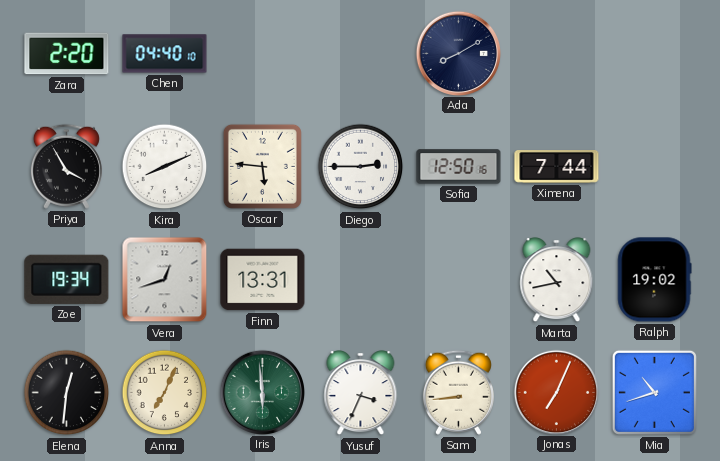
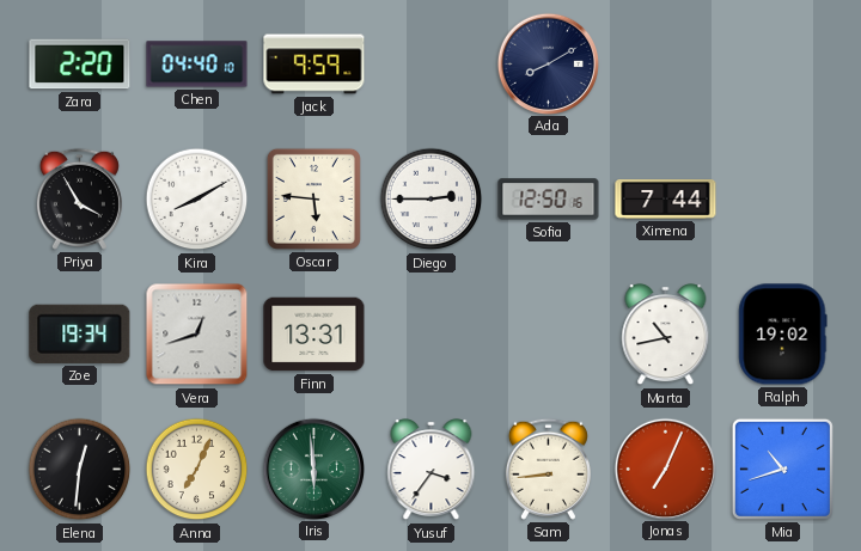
Jack: none -> 9:59
Kira: 8:11 -> 8:10
Yusuf: 3:34 -> 3:36
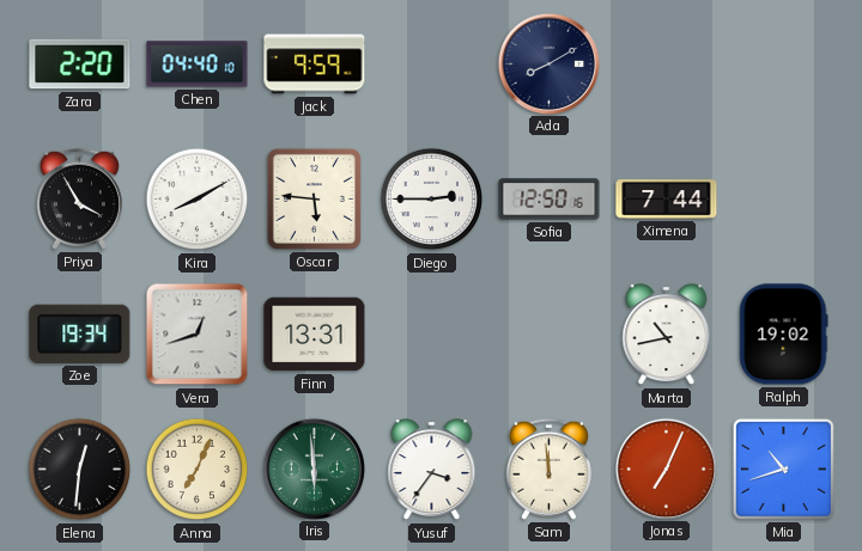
Sam: 8:44 -> 11:59
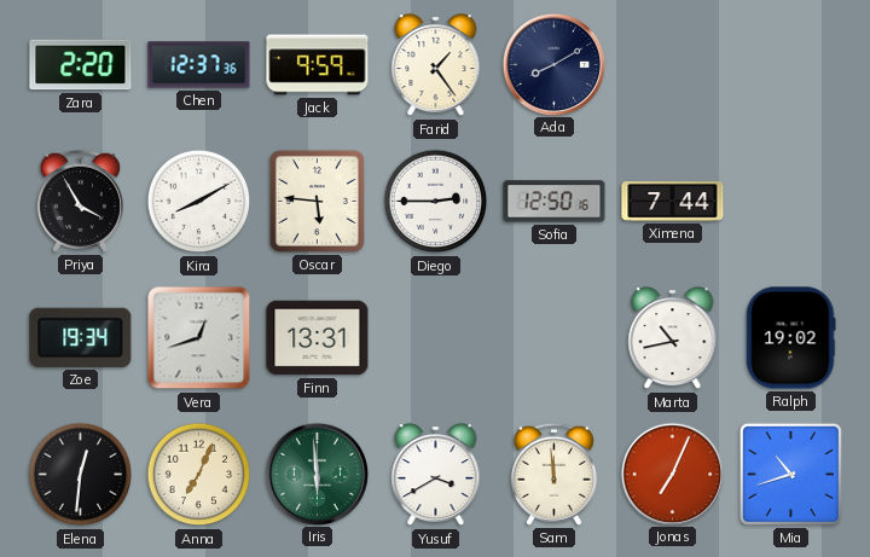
Chen: 04:40 -> 12:37
Farid: none -> 1:24
Yusuf: 3:36 -> 3:40
